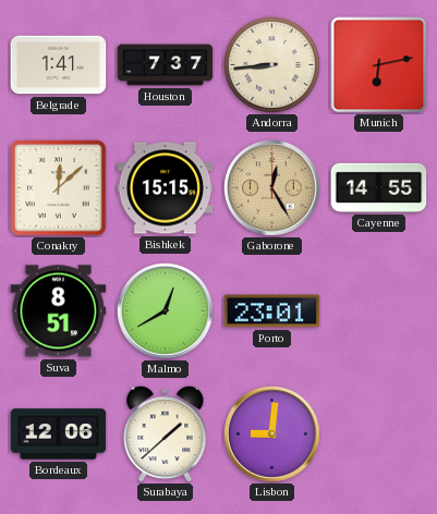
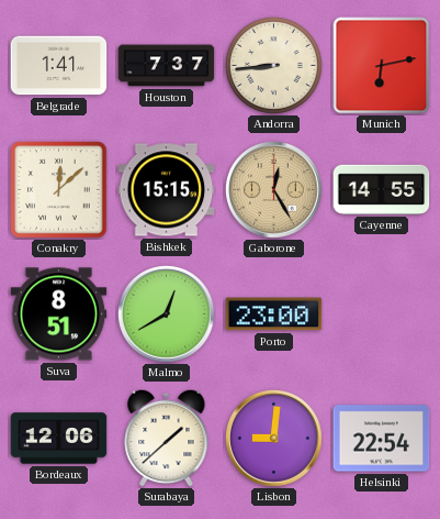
Porto: 23:01 -> 23:00
Helsinki: none -> 22:54
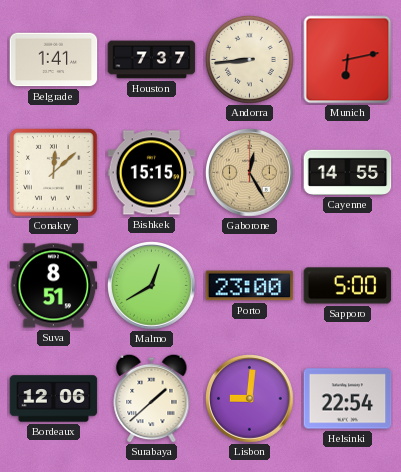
Sapporo: none -> 5:00
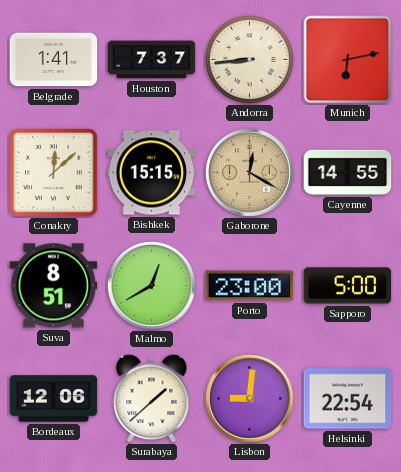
Gaborone: 12:25 -> 12:20
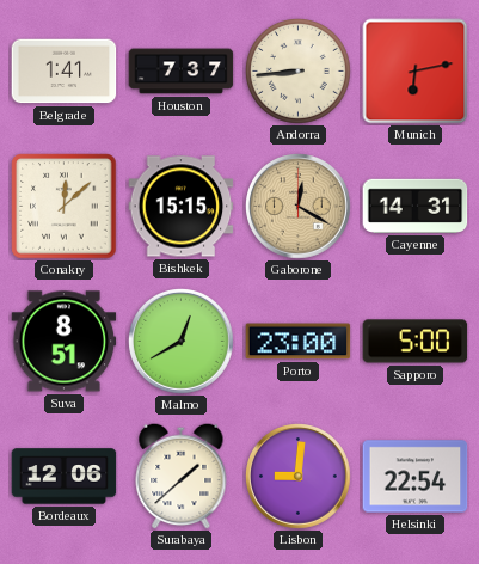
Cayenne: 14:55 -> 14:31
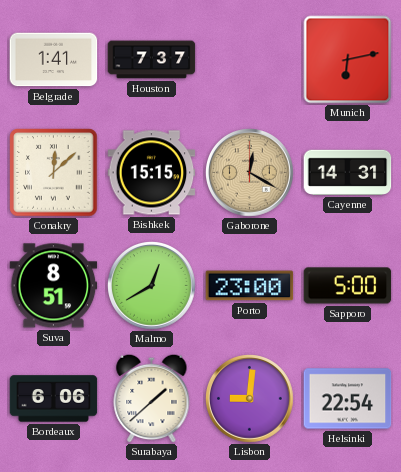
Andorra: 8:44 -> none
Bordeaux: 12:06 -> 6:06
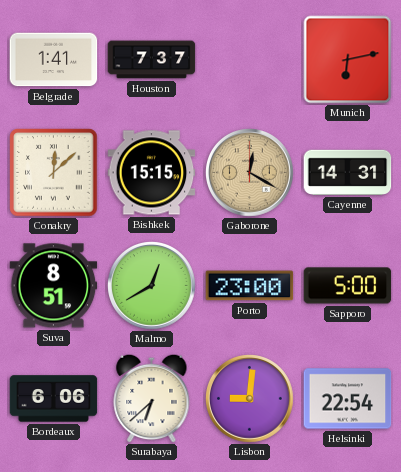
Surabaya: 1:38 -> 6:38
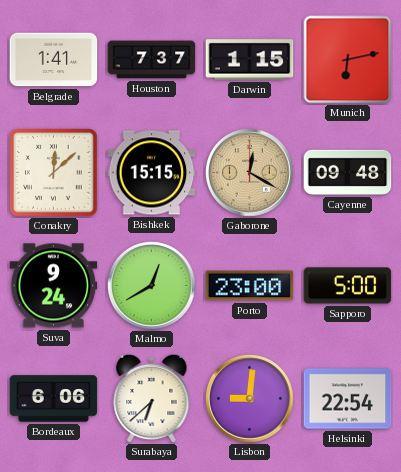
Darwin: none -> 1:15
Cayenne: 14:31 -> 09:48
Suva: 8:51 -> 9:24
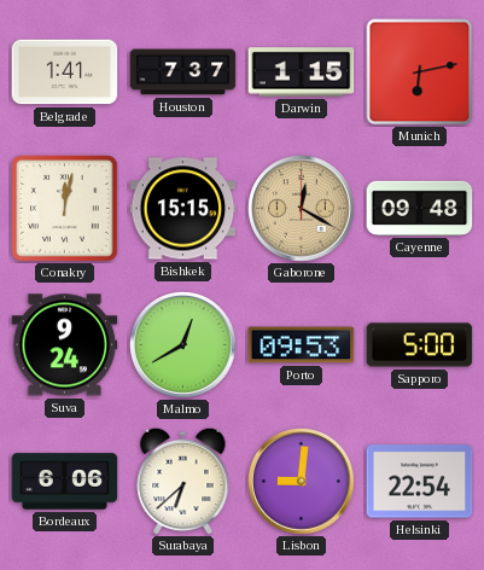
Conakry: 12:08 -> 12:02
Porto: 23:00 -> 09:53
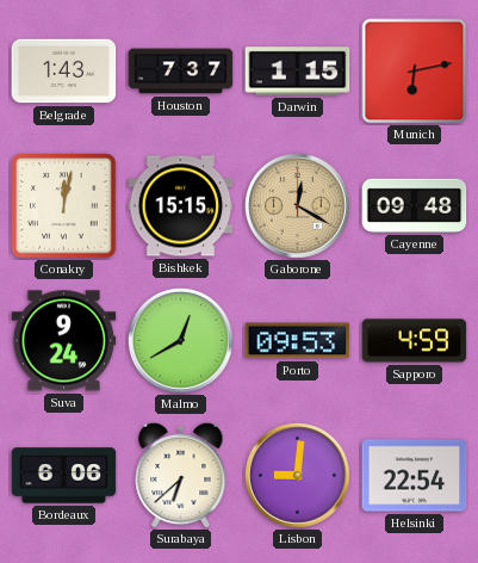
Belgrade: 1:41 -> 1:43
Sapporo: 5:00 -> 4:59
